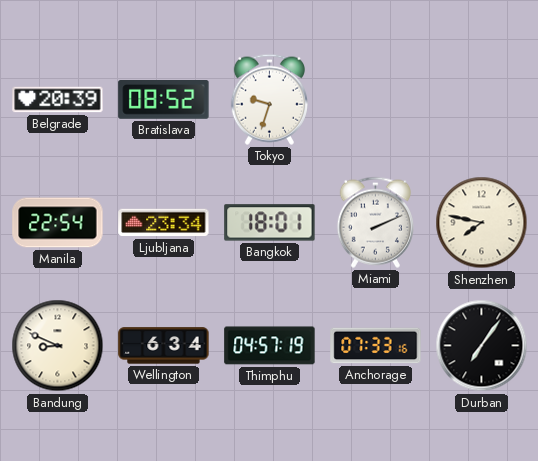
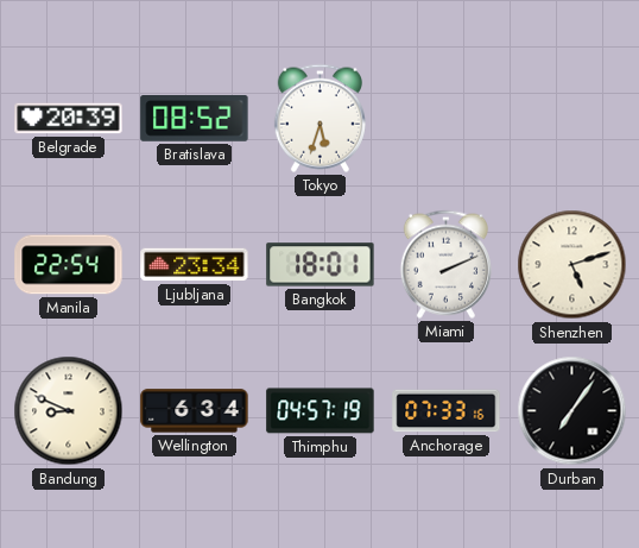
Tokyo: 9:33 -> 5:33
Shenzhen: 7:47 -> 5:12
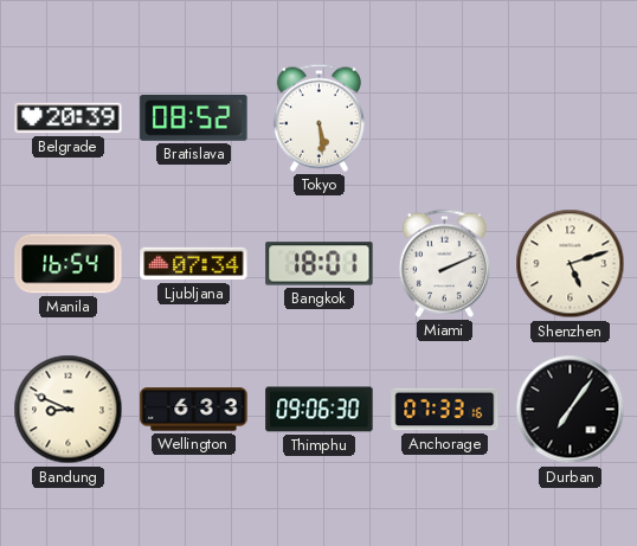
Tokyo: 5:33 -> 5:29
Manila: 22:54 -> 16:54
Ljubljana: 23:34 -> 07:34
Wellington: 6:34 -> 6:33
Thimphu: 04:57 -> 09:06
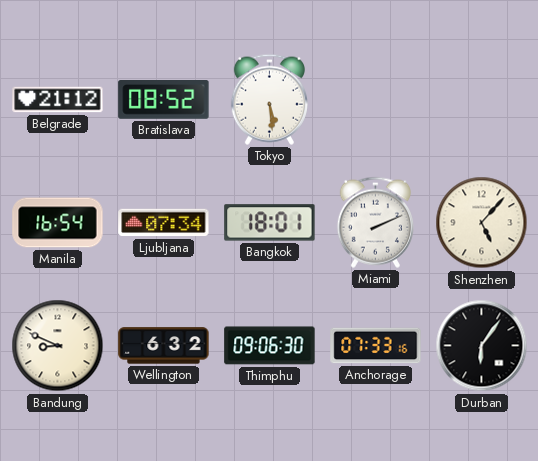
Belgrade: 20:39 -> 21:12
Shenzhen: 5:12 -> 5:07
Wellington: 6:33 -> 6:32
Durban: 7:06 -> 6:06
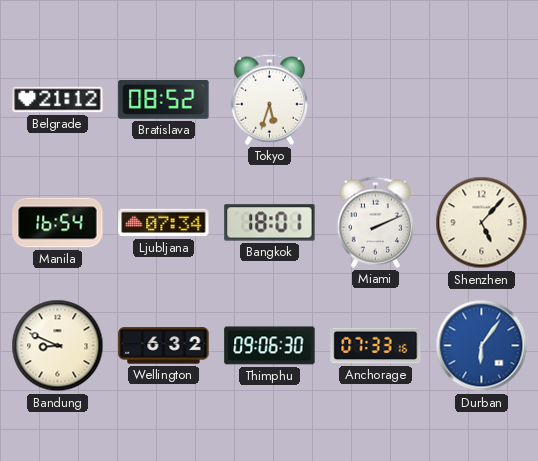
Tokyo: 5:29 -> 5:33
Durban dial: black -> blue
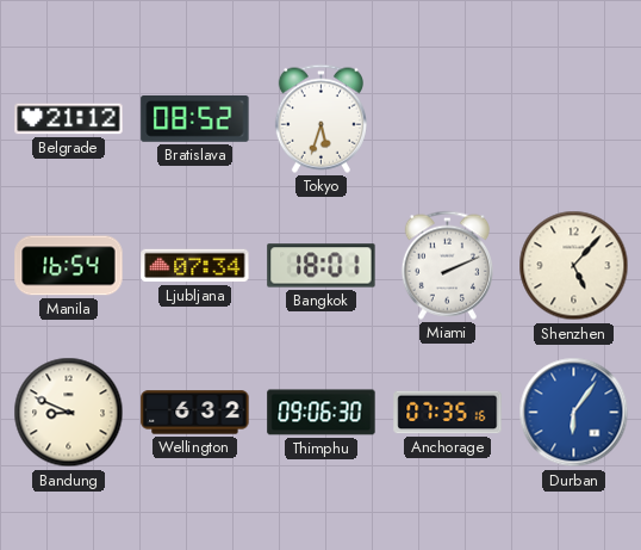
Anchorage: 07:33 -> 07:35
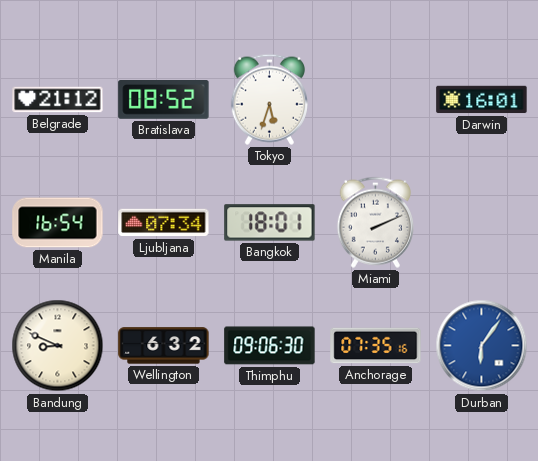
Darwin: none -> 16:01
Shenzhen: 5:07 -> none
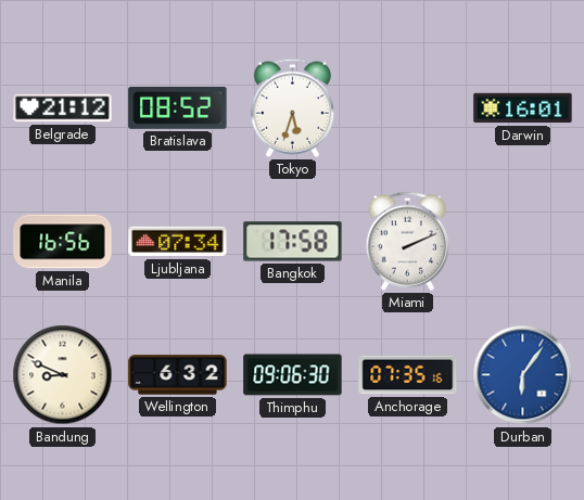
Manila: 16:54 -> 16:56
Bangkok: 18:01 -> 17:58
